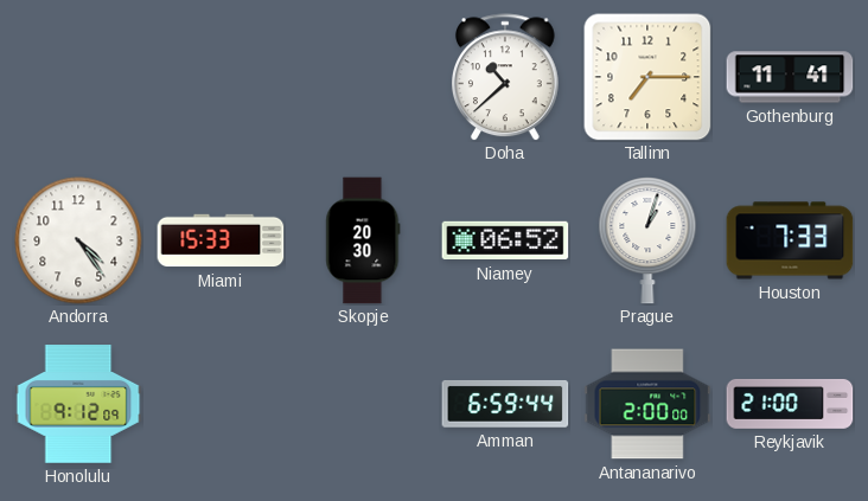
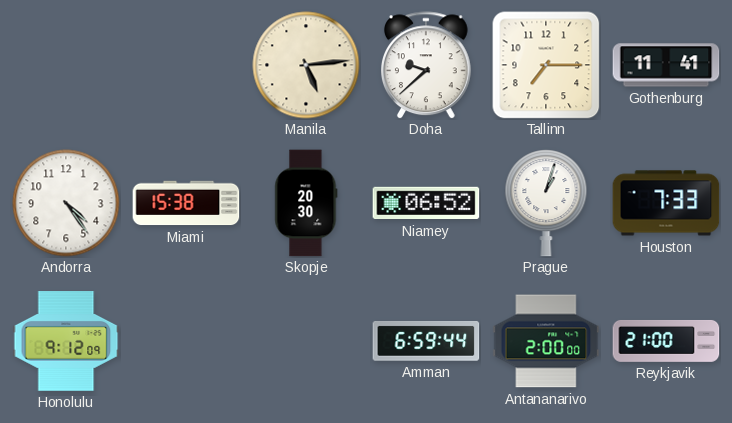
Manila: none -> 5:14
Doha: 10:38 -> 9:38
Miami: 15:33 -> 15:38
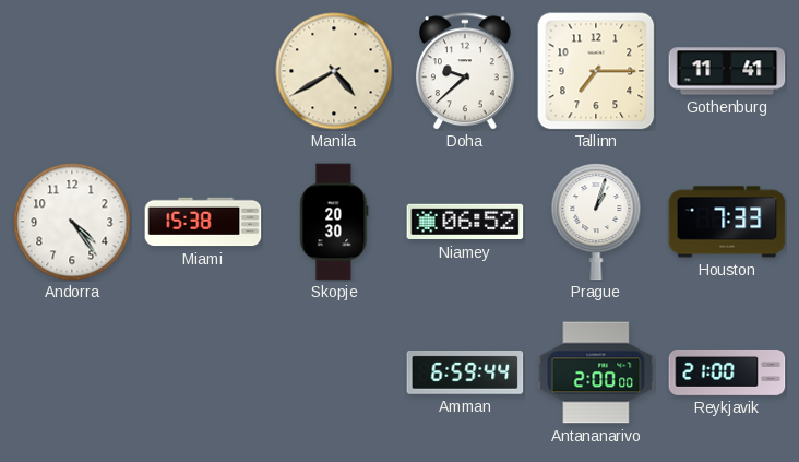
Manila: 5:14 -> 4:40
Honolulu: 9:12 -> none
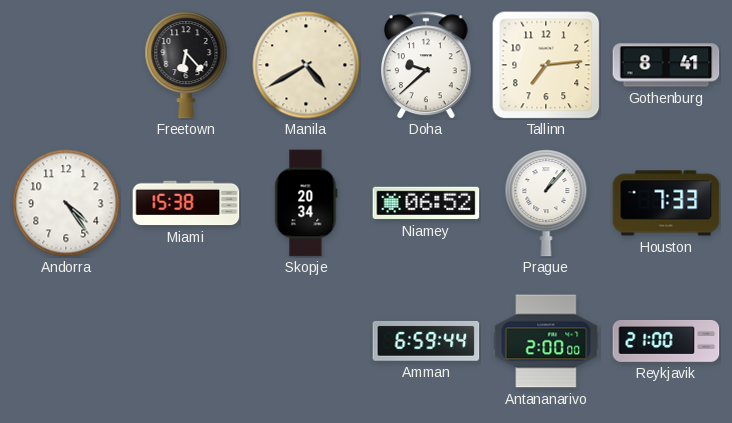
Freetown: none -> 6:23
Tallinn: 7:15 -> 7:14
Gothenburg: 11:41 -> 8:41
Skopje: 20:30 -> 20:34
Prague: 1:03 -> 1:07
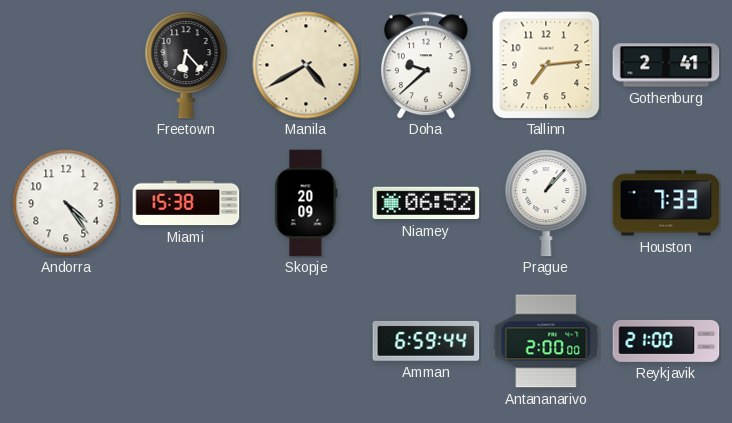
Gothenburg: 8:41 -> 2:41
Skopje: 20:34 -> 20:09
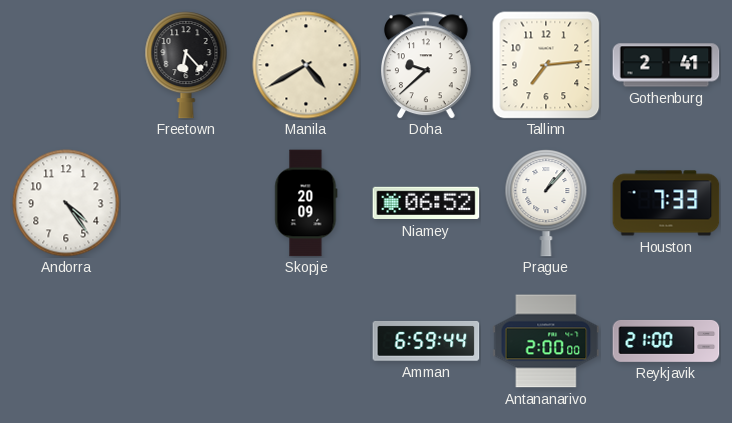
Miami: 15:38 -> none
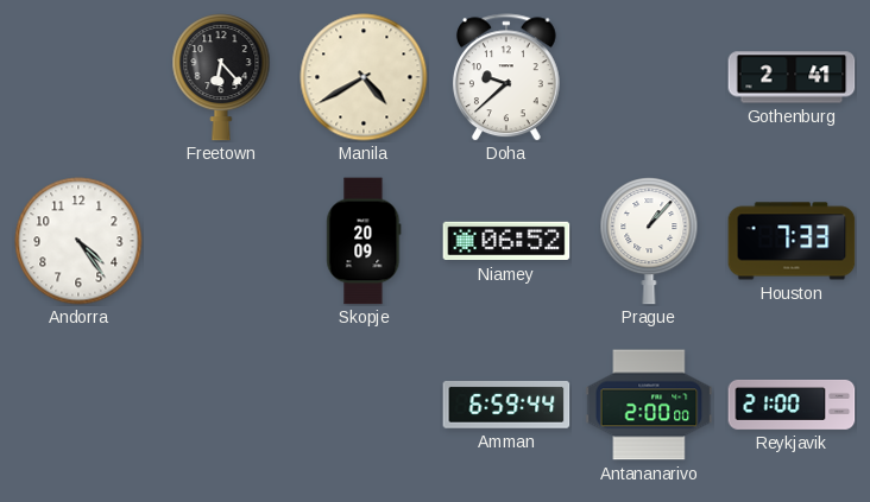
Tallinn: 7:14 -> none
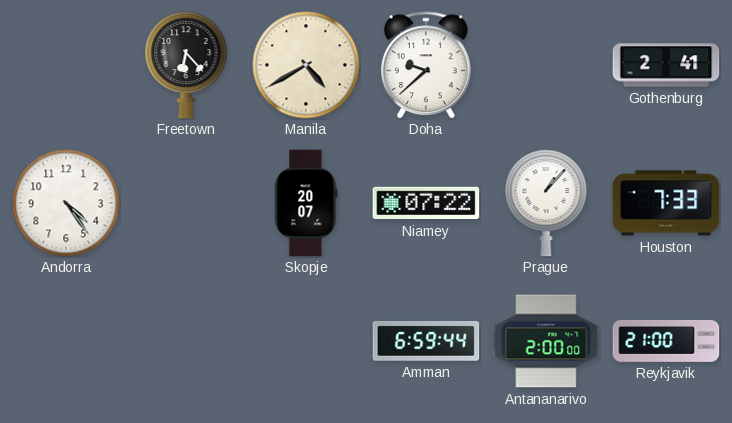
Skopje: 20:09 -> 20:07
Niamey: 06:52 -> 07:22
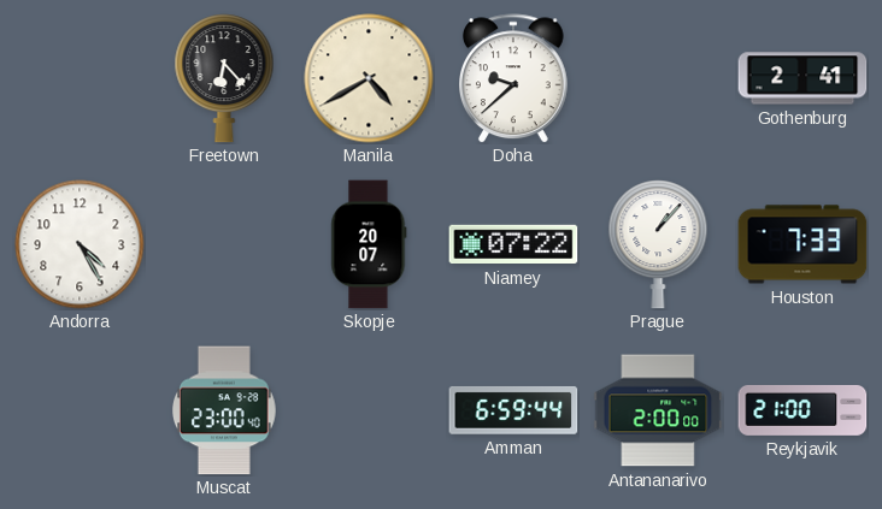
Andorra: 4:24 -> 4:25
Muscat: none -> 23:00
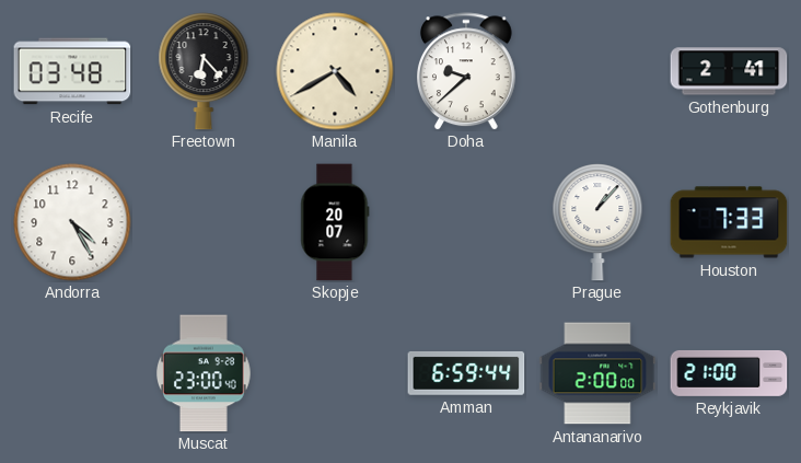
Recife: none -> 03:48
Niamey: 07:22 -> none
